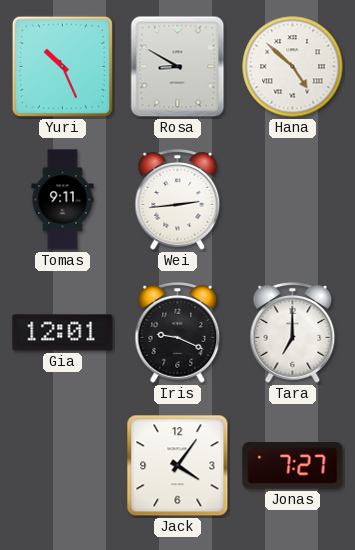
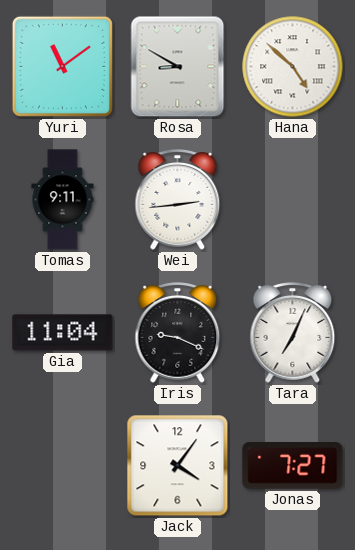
Yuri: 10:26 -> 11:09
Gia: 12:01 -> 11:04
Tara: 7:00 -> 7:04
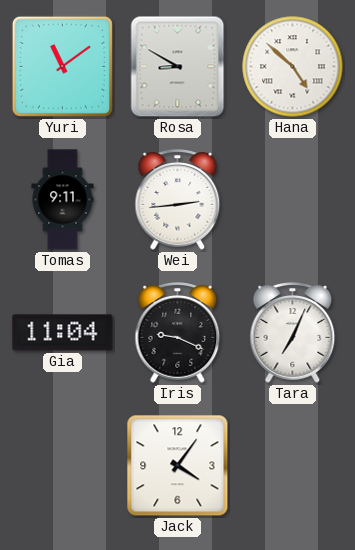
Jonas: 7:27 -> none
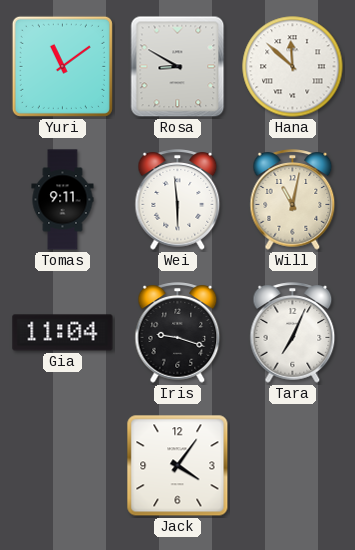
Hana: 4:52 -> 11:52
Wei: 2:44 -> 5:59
Will: none -> 11:02
Iris: 9:19 -> 9:18
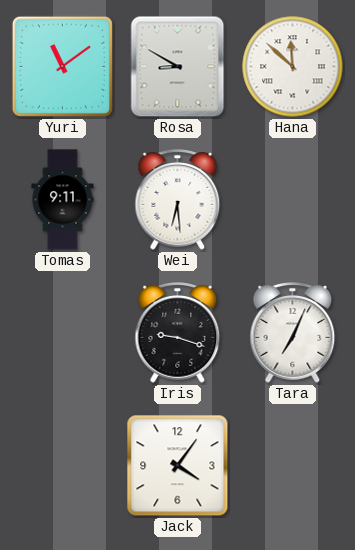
Wei: 5:59 -> 6:29
Will: 11:02 -> none
Gia: 11:04 -> none
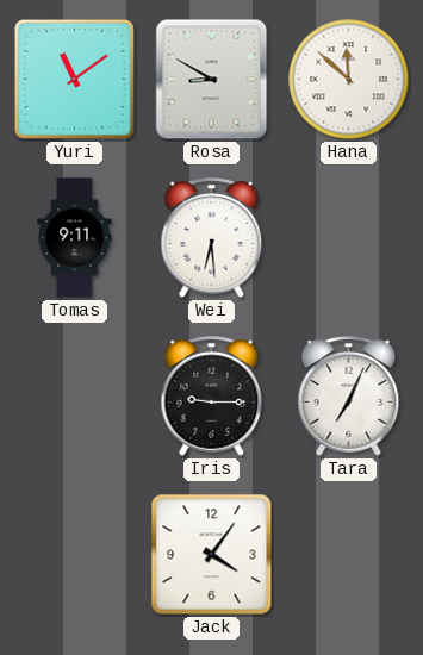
Iris: 9:18 -> 9:15
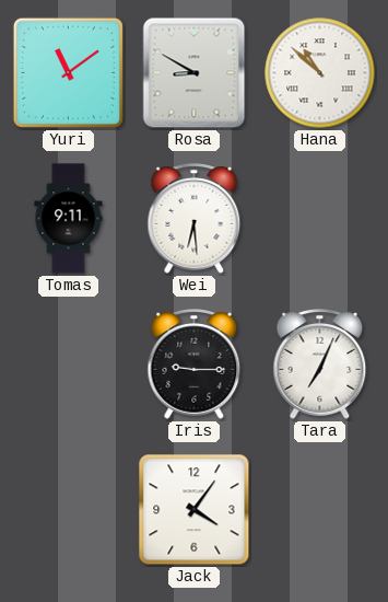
Hana: 11:52 -> 10:52
